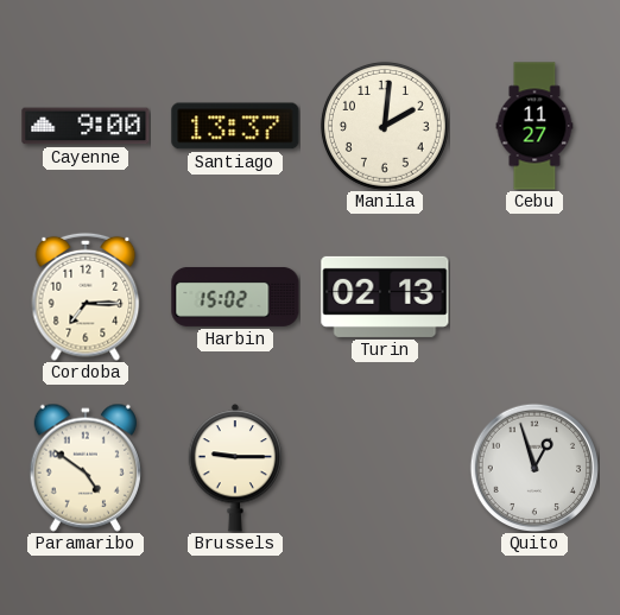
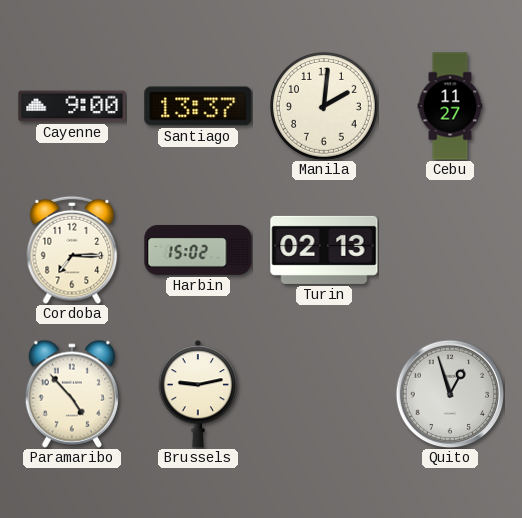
Paramaribo: 4:51 -> 4:53
Brussels: 9:15 -> 9:13
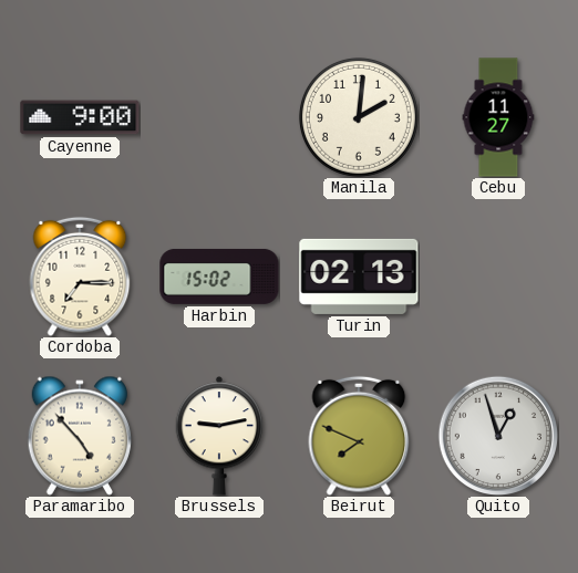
Santiago: 13:37 -> none
Beirut: none -> 7:49
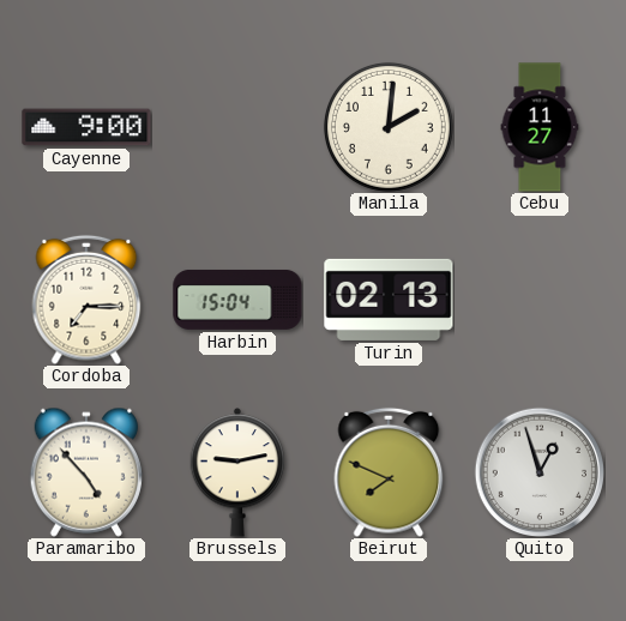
Harbin: 15:02 -> 15:04
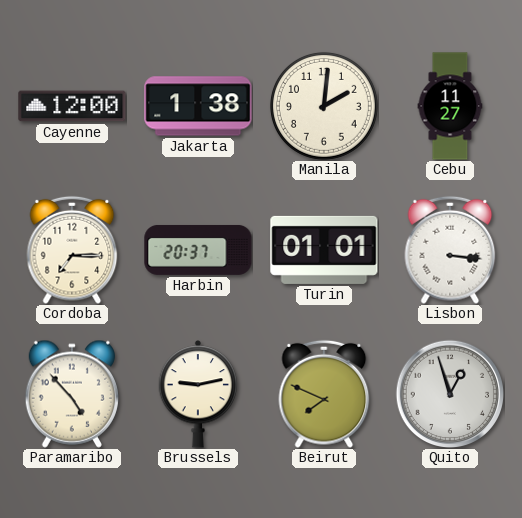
Cayenne: 9:00 -> 12:00
Jakarta: none -> 1:38
Harbin: 15:04 -> 20:37
Turin: 02:13 -> 01:01
Lisbon: none -> 3:16
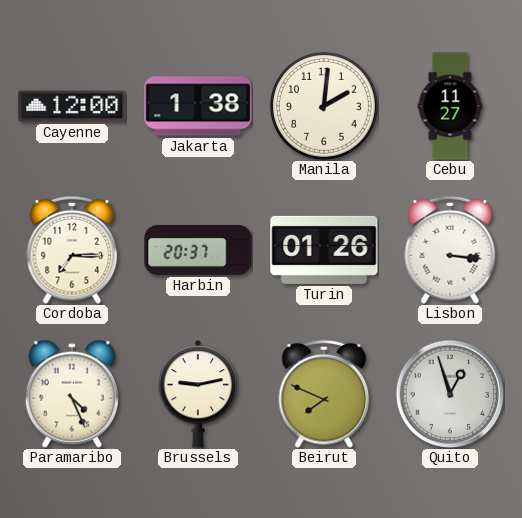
Turin: 01:01 -> 01:26
Paramaribo: 4:53 -> 4:26
